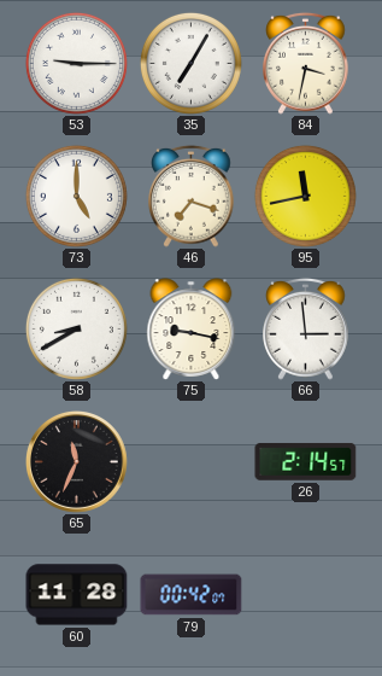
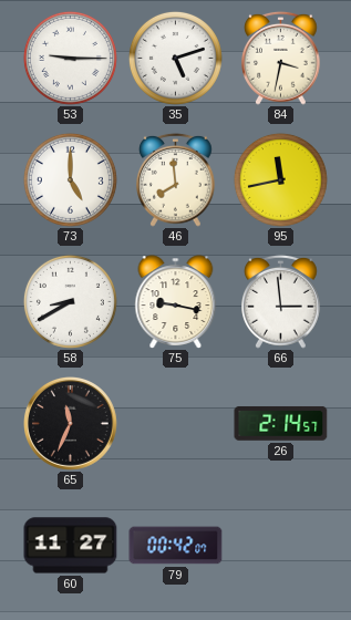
35: 7:05 -> 5:12
46: 7:18 -> 7:59
60: 11:28 -> 11:27
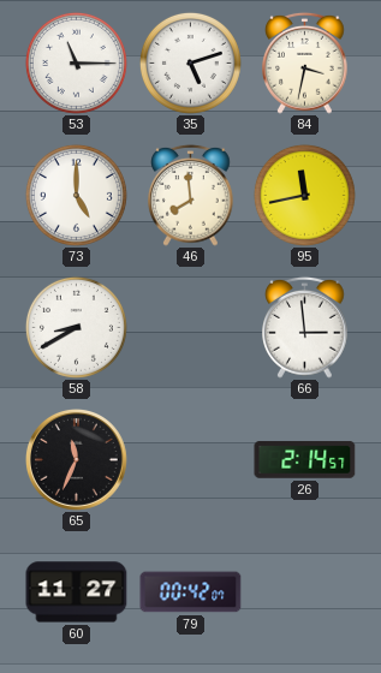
53: 9:15 -> 11:15
75: 9:17 -> none
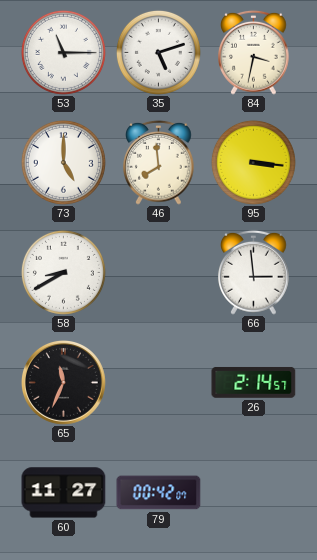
95: 11:43 -> 3:16
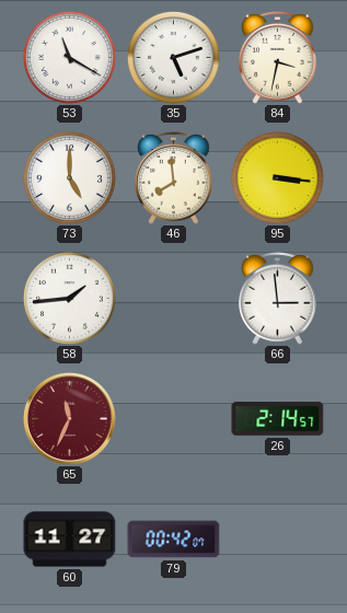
53: 11:15 -> 11:20
58: 8:40 -> 1:44
65 dial: black -> burgundy
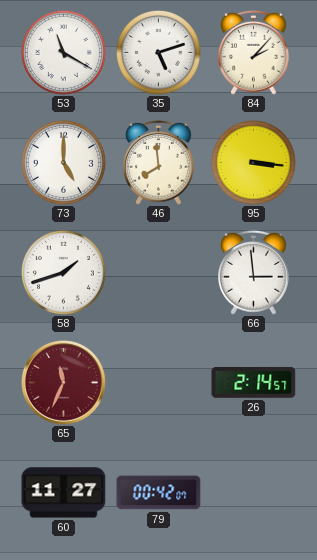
84: 3:32 -> 2:07
58: 1:44 -> 1:42
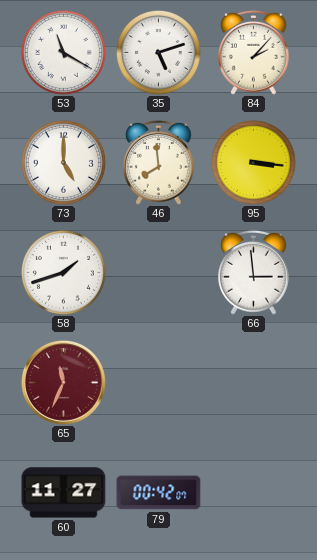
26: 2:14 -> none
